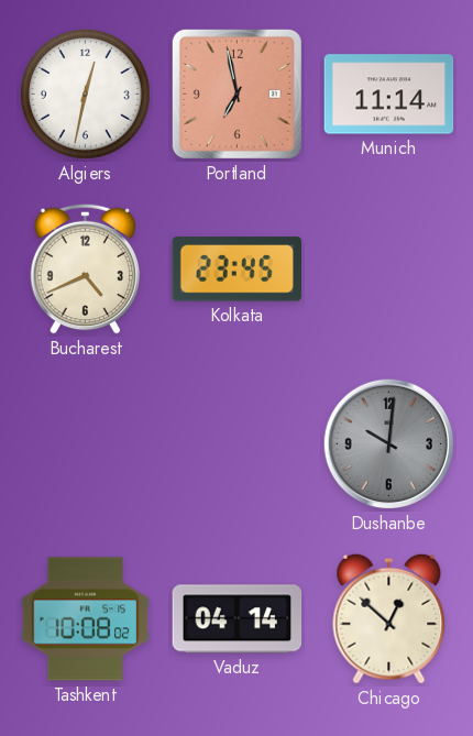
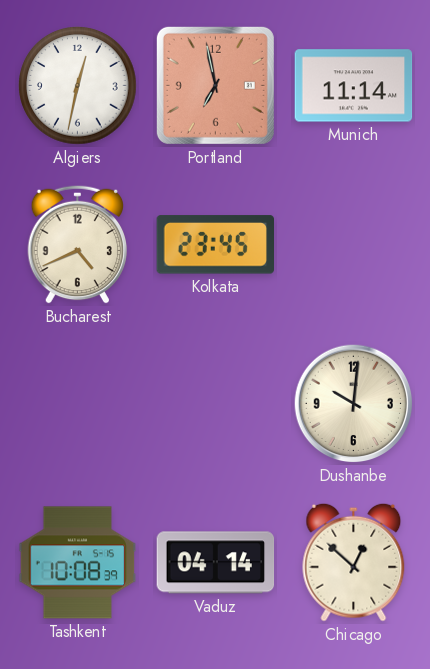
Dushanbe dial: grey -> cream
Tashkent: 10:08:02 -> 10:08:39
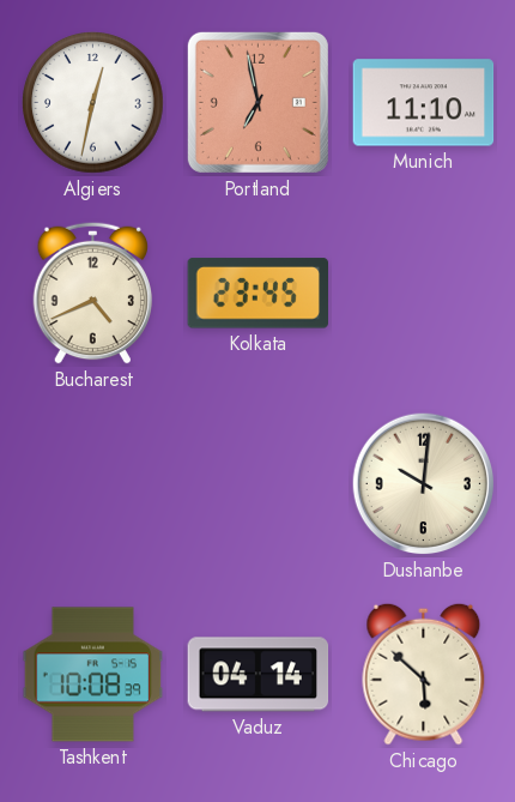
Munich: 11:14 -> 11:10
Chicago: 12:52 -> 5:52
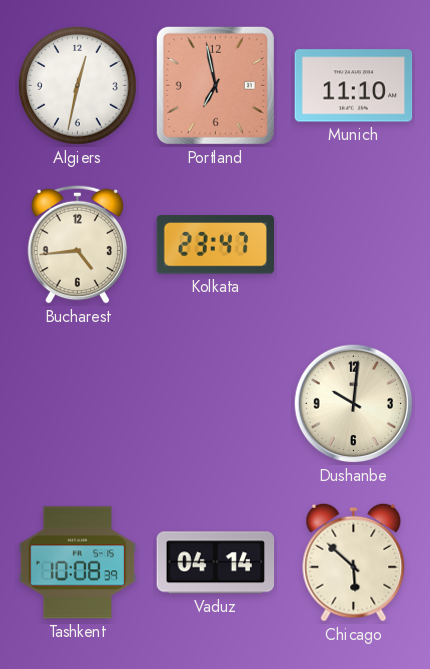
Bucharest: 4:41 -> 4:44
Kolkata: 23:45 -> 23:47
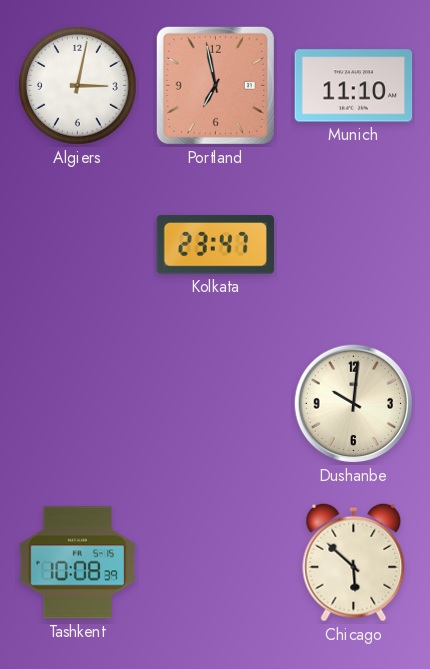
Algiers: 12:32 -> 3:02
Bucharest: 4:44 -> none
Vaduz: 04:14 -> none
